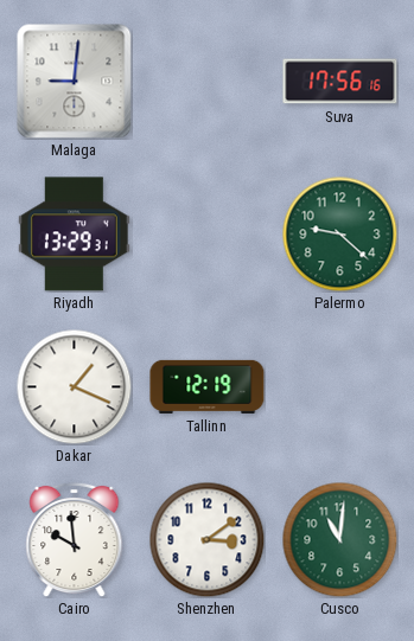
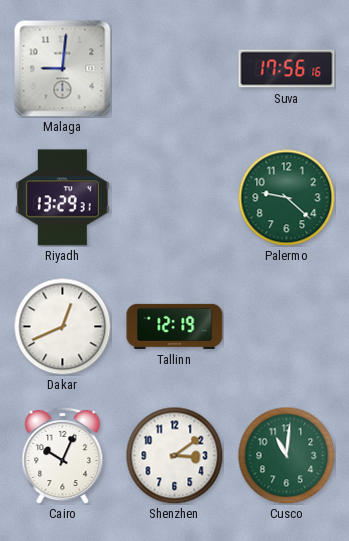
Dakar: 1:19 -> 12:41
Cairo: 9:59 -> 10:04
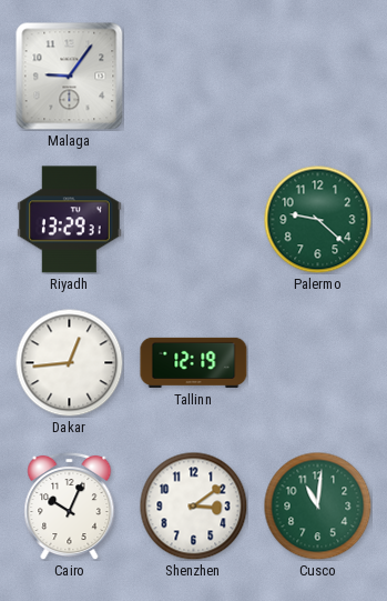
Malaga: 9:01 -> 9:06
Suva: 17:56 -> none
Dakar: 12:41 -> 12:44
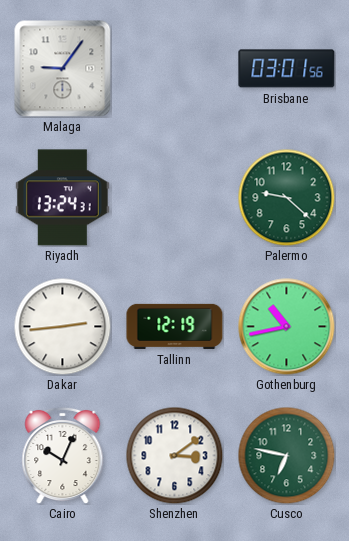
Brisbane: none -> 03:01
Riyadh: 13:29 -> 13:24
Dakar: 12:44 -> 2:44
Gothenburg: none -> 10:43
Cusco: 11:01 -> 6:47
